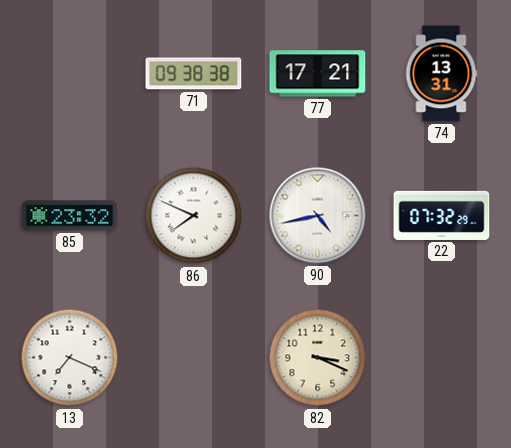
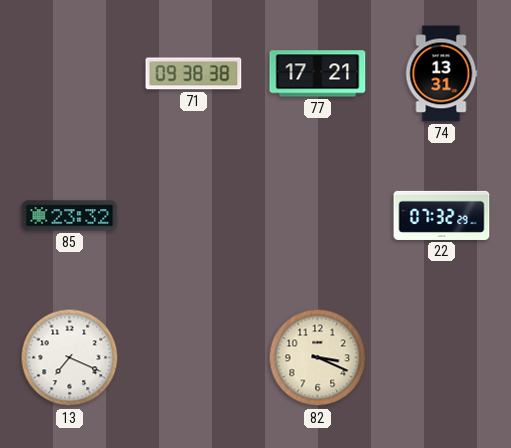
86: 7:49 -> none
90: 4:43 -> none
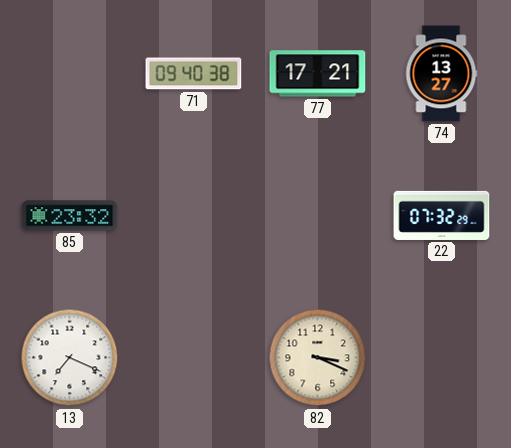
71: 09:38 -> 09:40
74: 13:31 -> 13:27
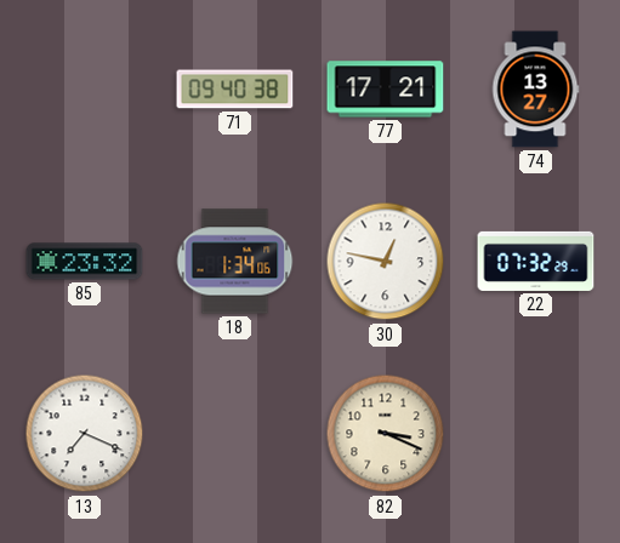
18: none -> 1:34
30: none -> 12:47
